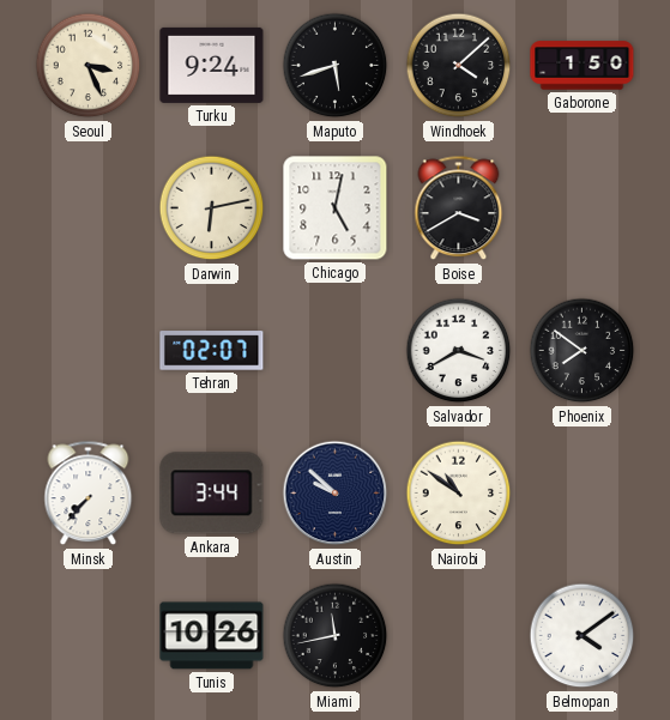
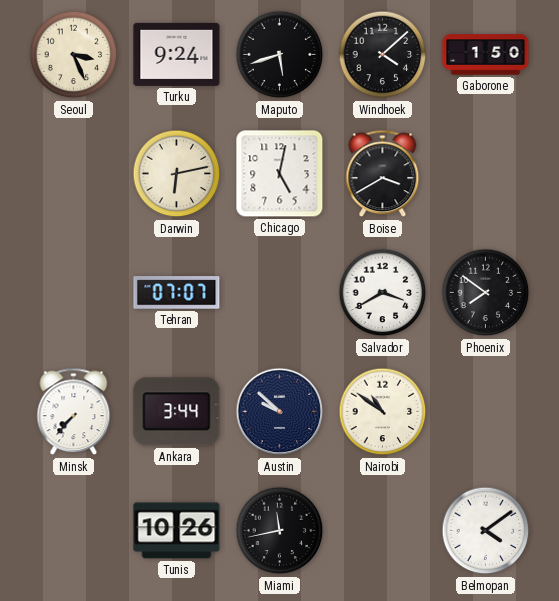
Tehran: 02:07 -> 07:07
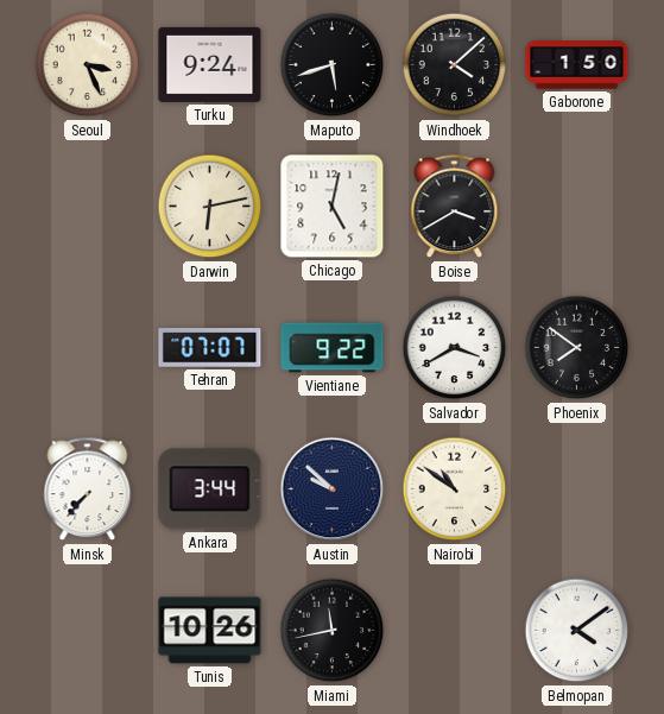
Vientiane: none -> 9:22
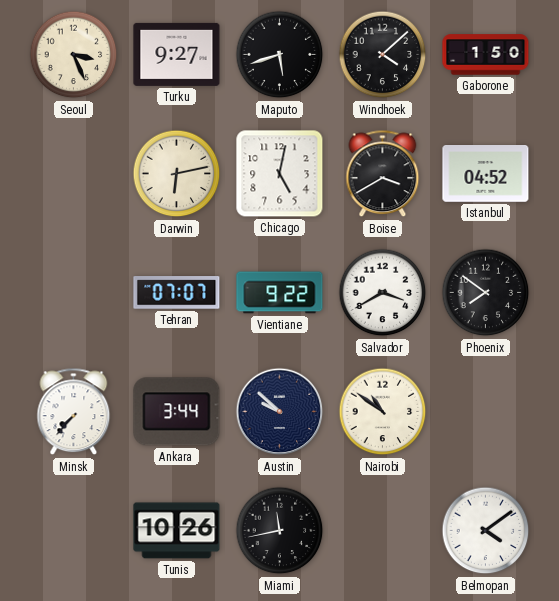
Turku: 9:24 -> 9:27
Istanbul: none -> 04:52
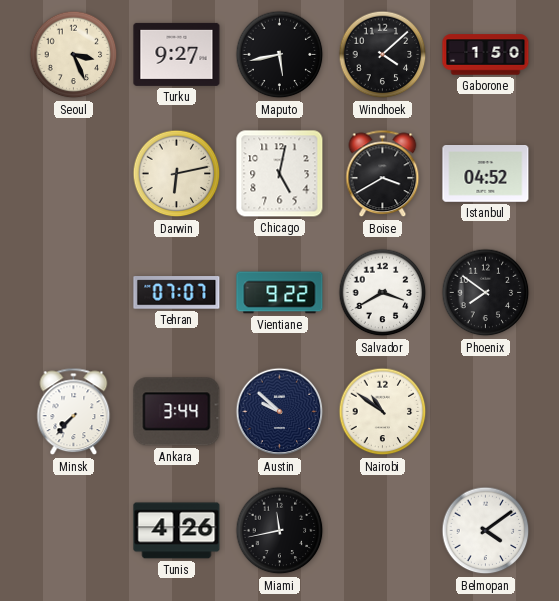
Maputo: 5:42 -> 5:43
Tunis: 10:26 -> 4:26
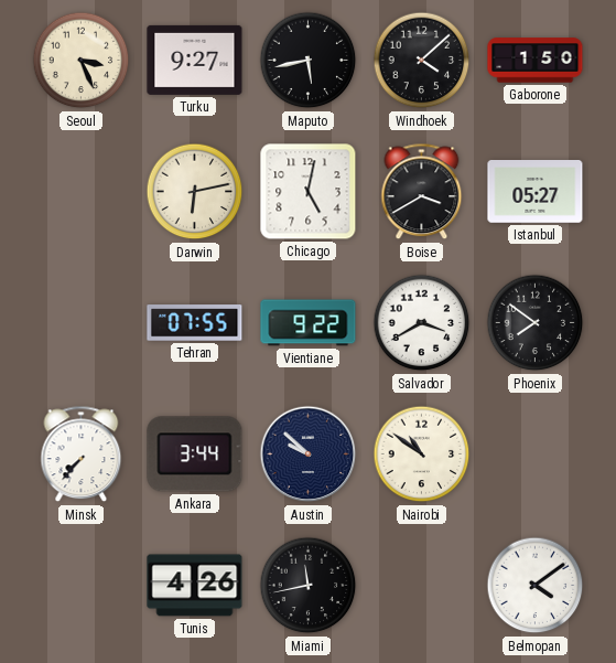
Istanbul: 04:52 -> 05:27
Tehran: 07:07 -> 07:55
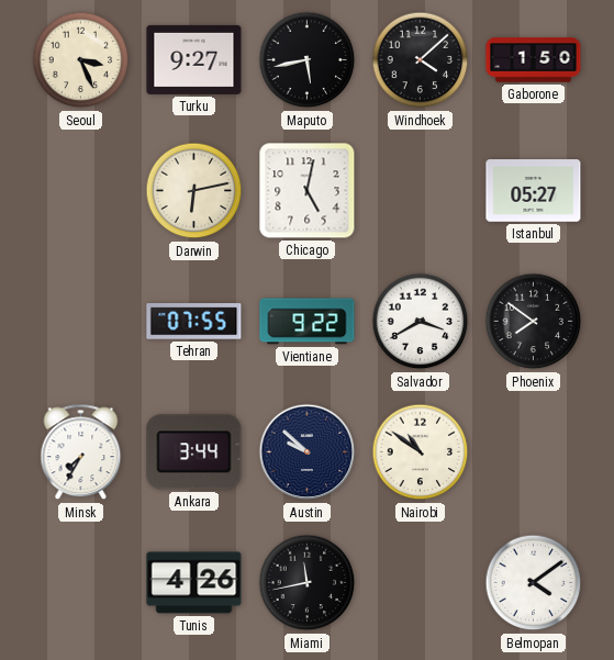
Boise: 3:40 -> none
Minsk: 7:37 -> 7:35
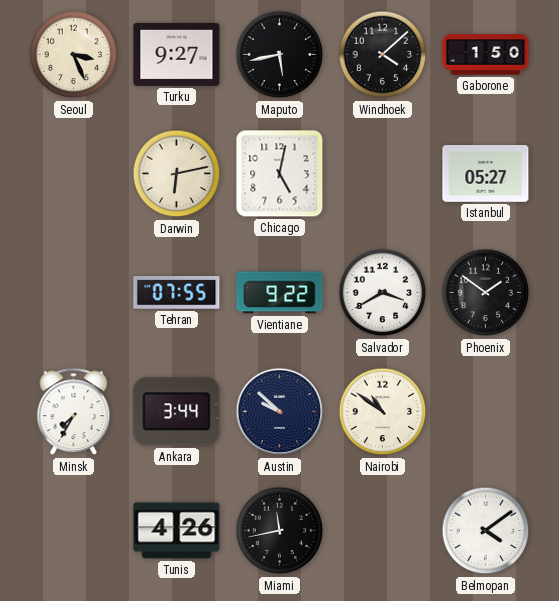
Phoenix: 7:51 -> 1:51
